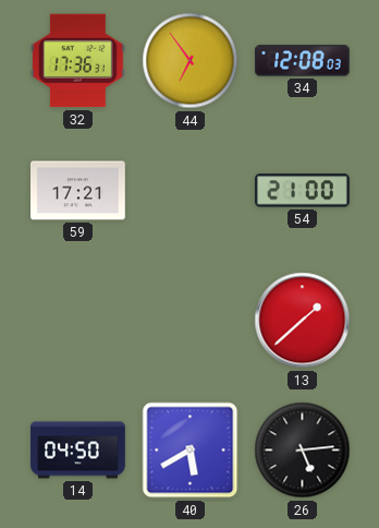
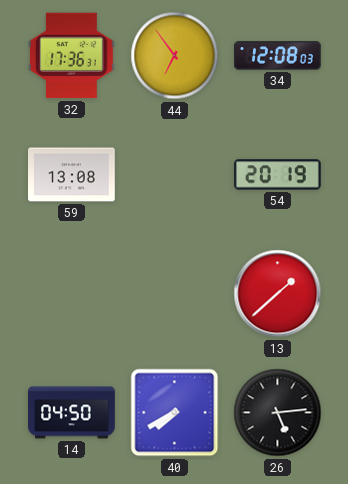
59: 17:21 -> 13:08
54: 21:00 -> 20:19
40: 5:40 -> 7:40
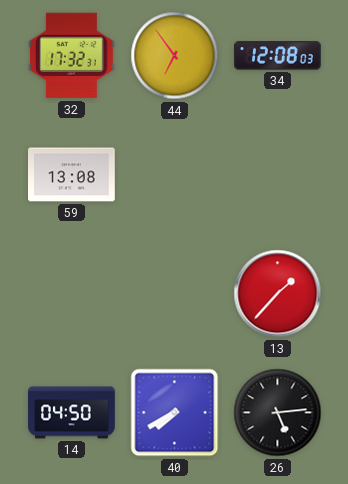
32: 17:36 -> 17:32
54: 20:19 -> none
13: 1:38 -> 1:37
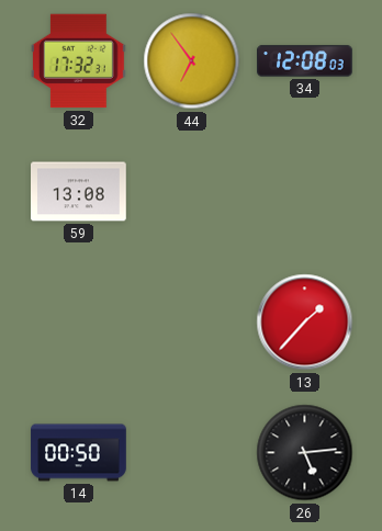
14: 04:50 -> 00:50
40: 7:40 -> none
